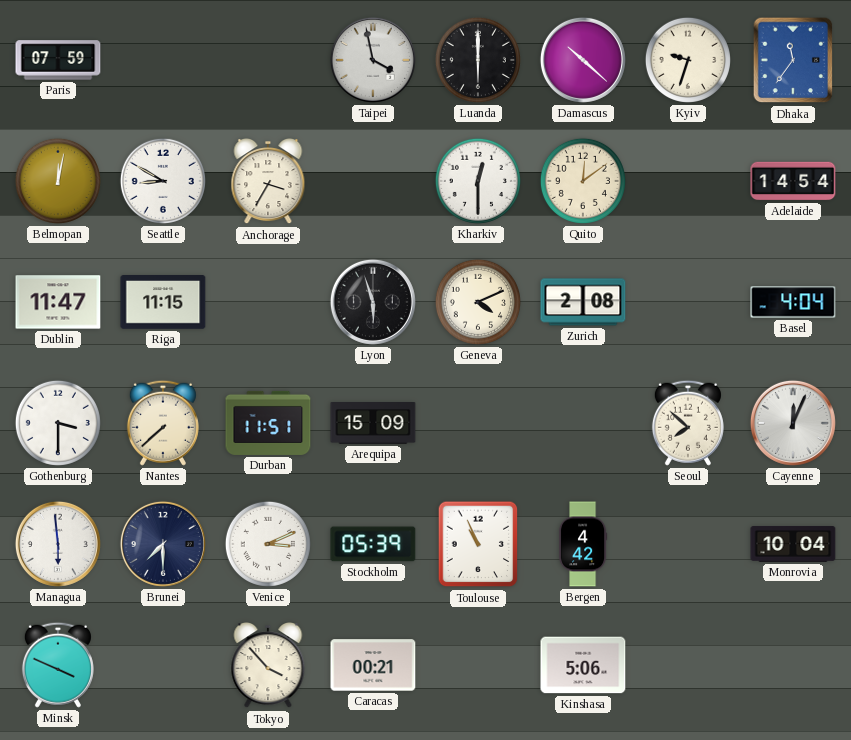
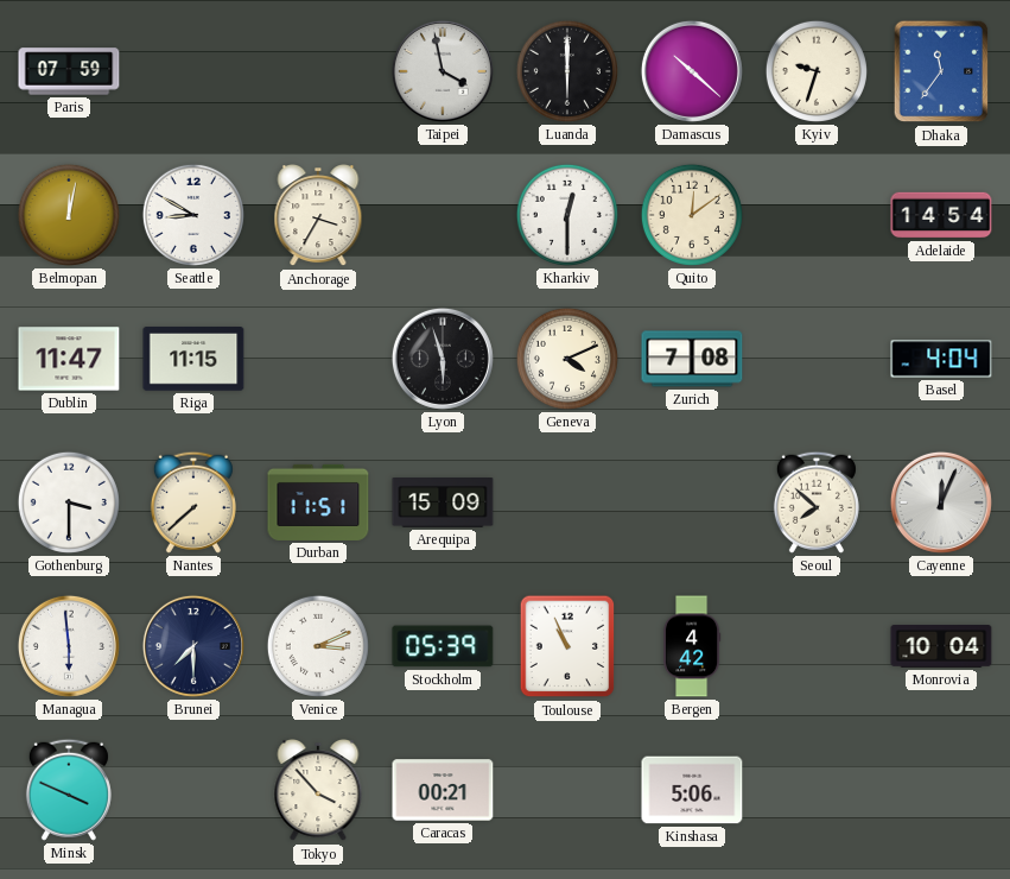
Zurich: 2:08 -> 7:08
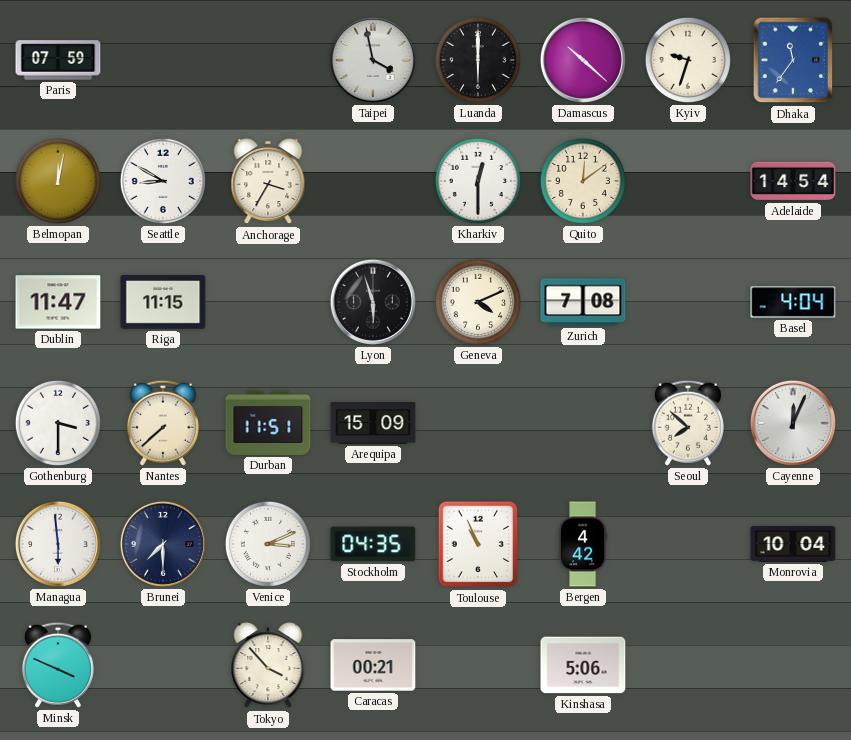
Stockholm: 05:39 -> 04:35
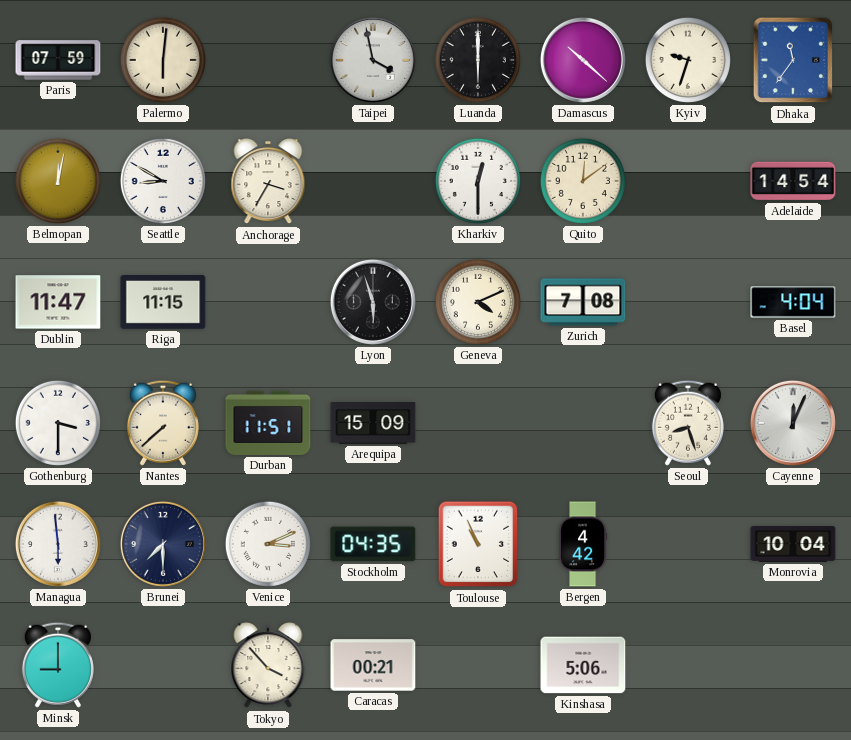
Palermo: none -> 6:01
Seoul: 7:52 -> 8:27
Minsk: 3:49 -> 9:00
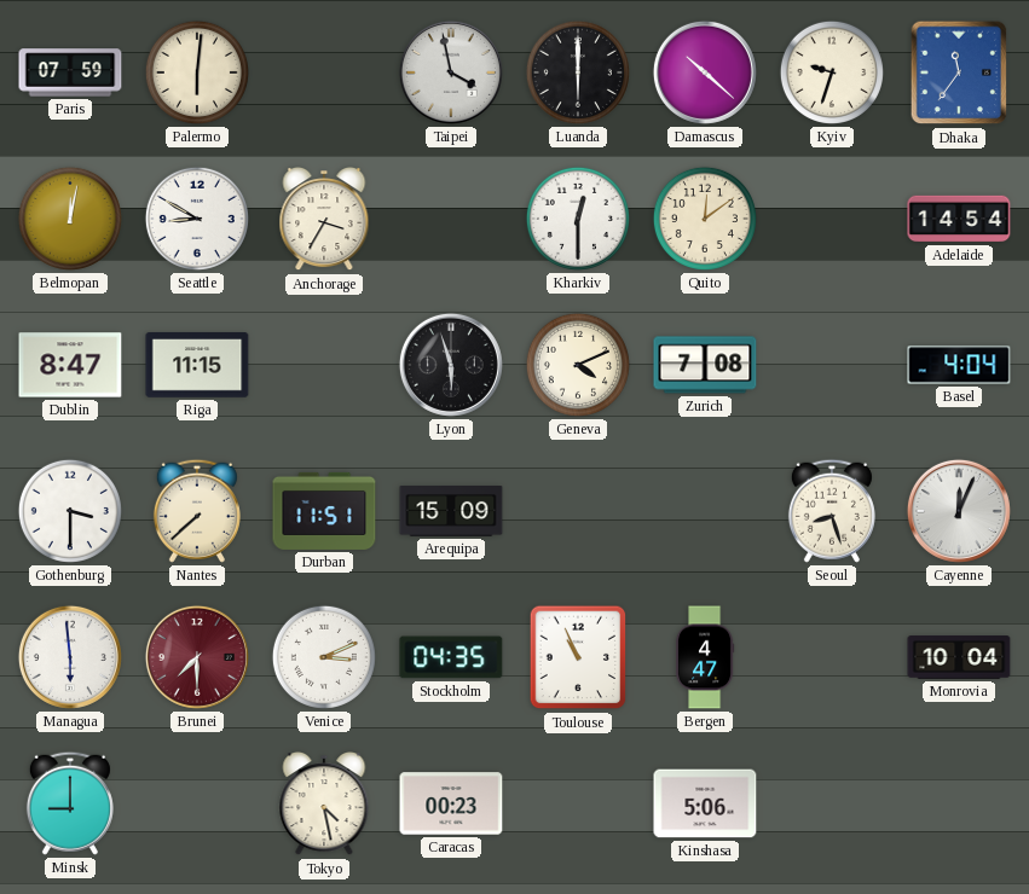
Dublin: 11:47 -> 8:47
Brunei dial: navy -> burgundy
Bergen: 4:42 -> 4:47
Tokyo: 3:53 -> 4:28
Caracas: 00:21 -> 00:23
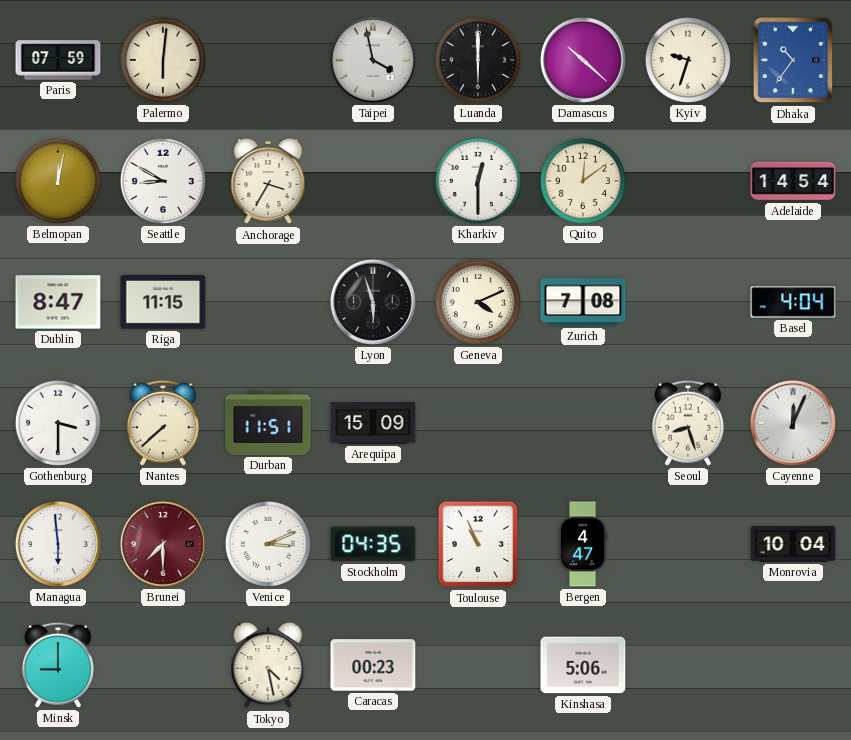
Dhaka: 11:36 -> 10:36
